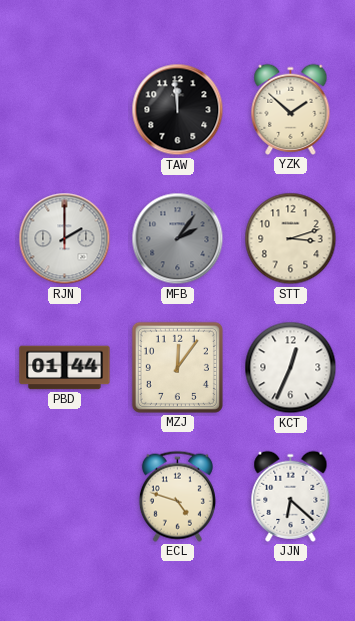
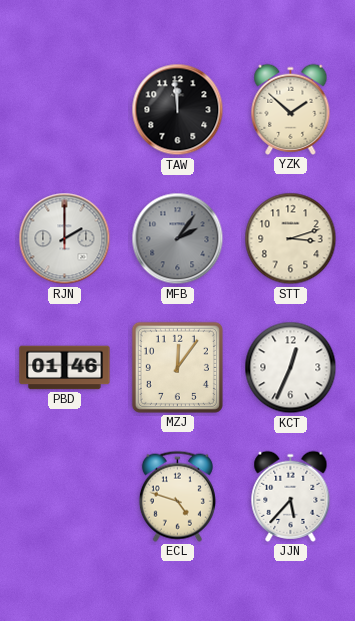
PBD: 01:44 -> 01:46
JJN: 6:22 -> 5:37
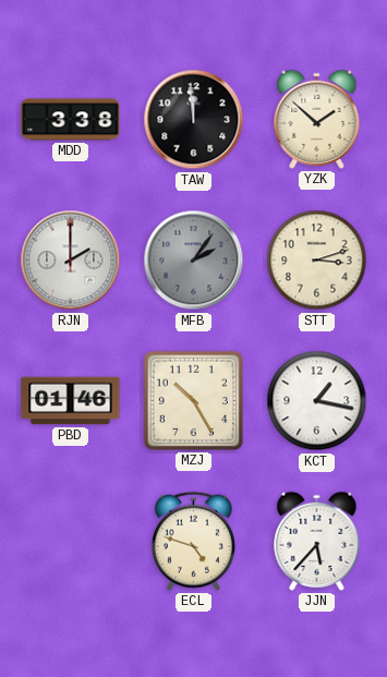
MDD: none -> 3:38
MZJ: 12:06 -> 10:25
KCT: 12:34 -> 1:17
